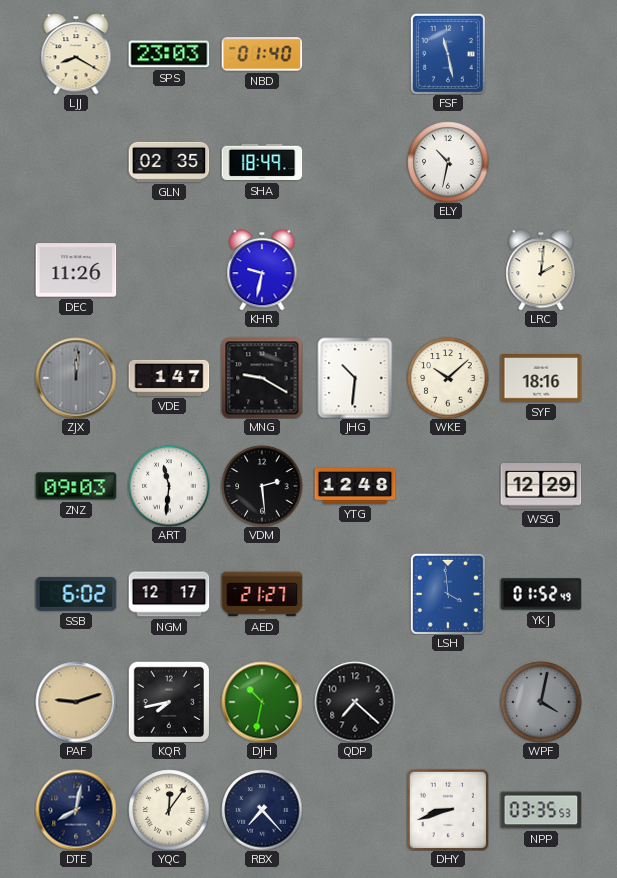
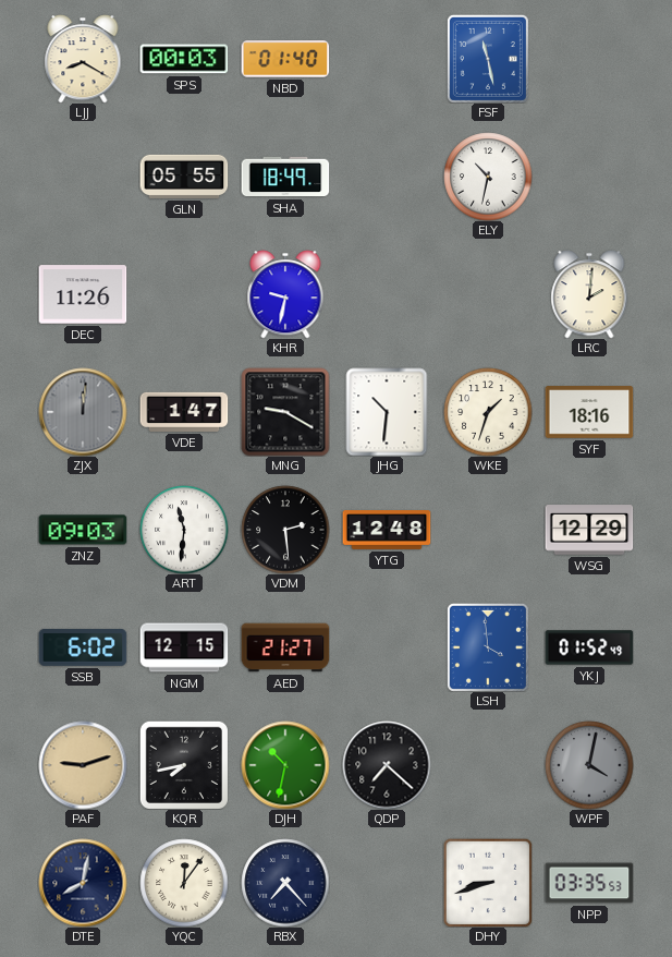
SPS: 23:03 -> 00:03
GLN: 02:35 -> 05:55
WKE: 10:08 -> 1:33
NGM: 12:17 -> 12:15
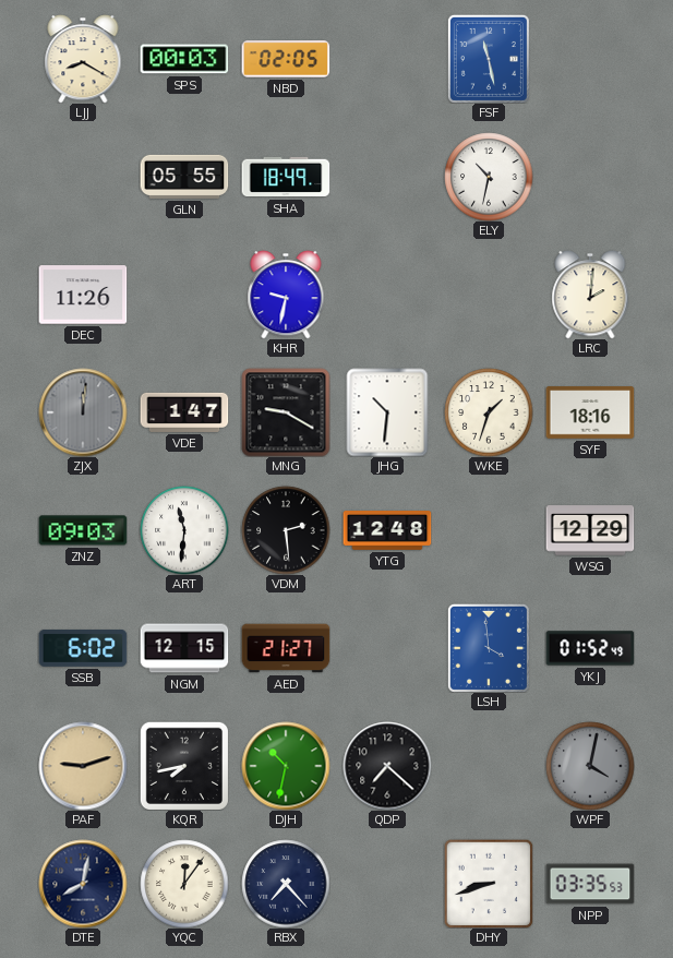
NBD: 01:40 -> 02:05
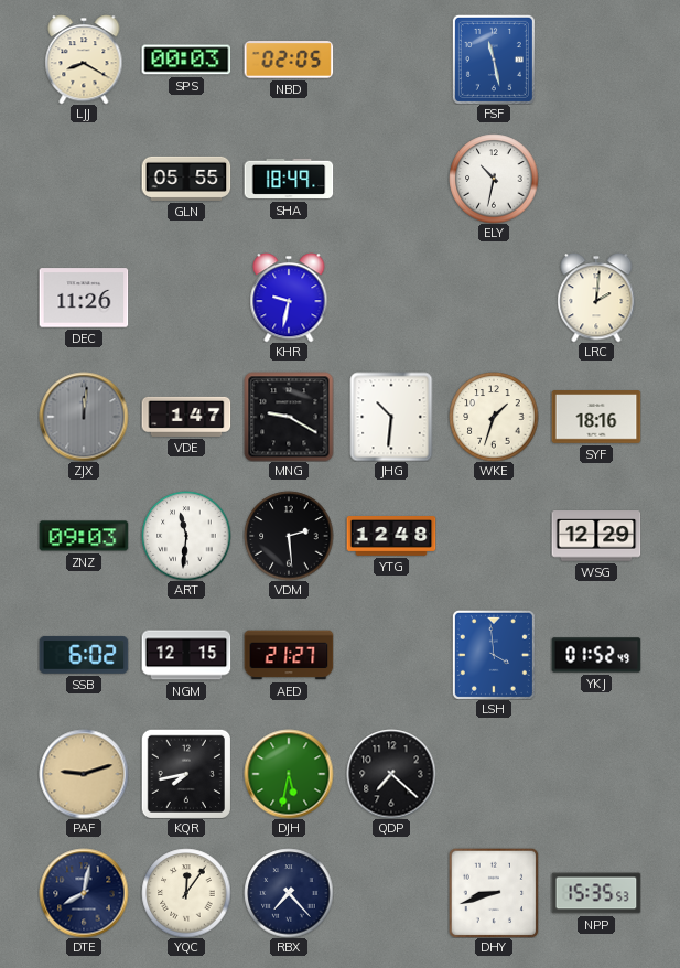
DJH: 10:32 -> 5:32
WPF: 4:02 -> none
NPP: 03:35 -> 15:35
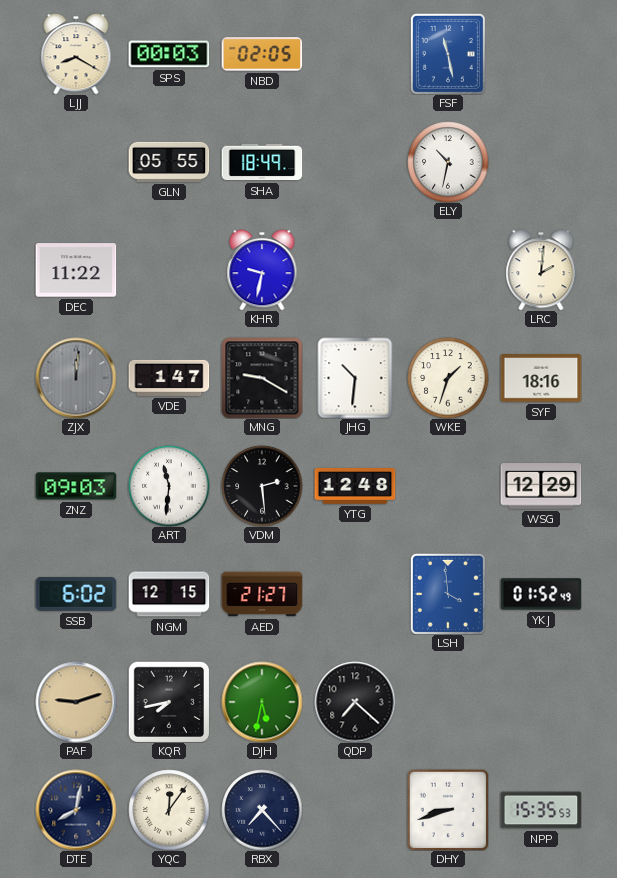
DEC: 11:26 -> 11:22
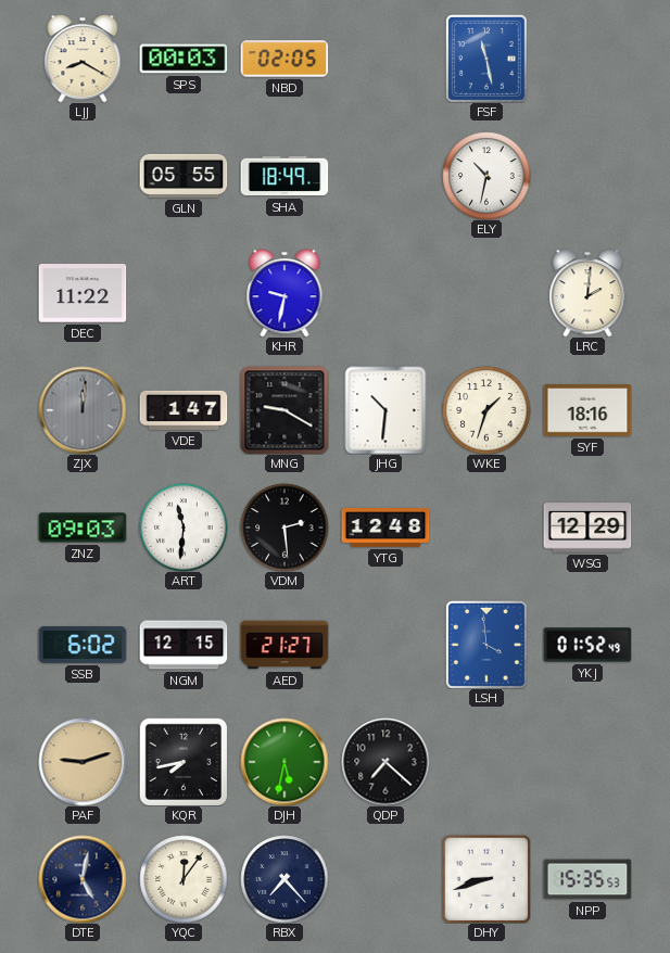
DTE: 8:02 -> 5:02
